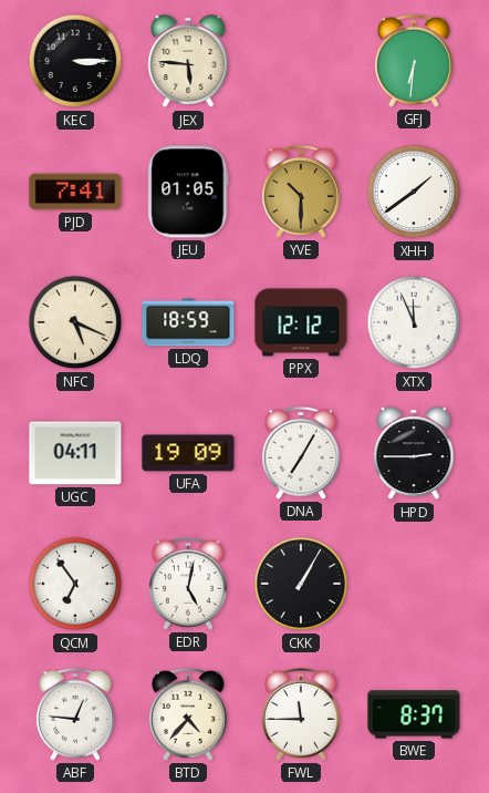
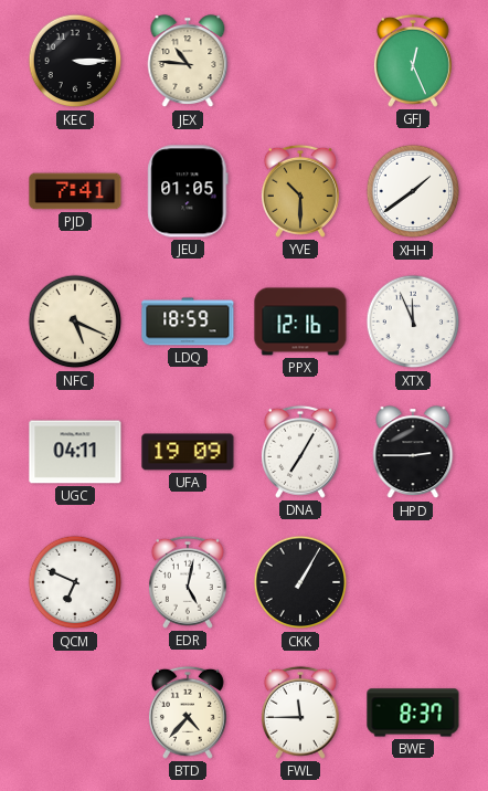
JEX: 5:46 -> 10:46
GFJ: 6:31 -> 12:26
PPX: 12:12 -> 12:16
QCM: 6:54 -> 6:49
ABF: 12:46 -> none
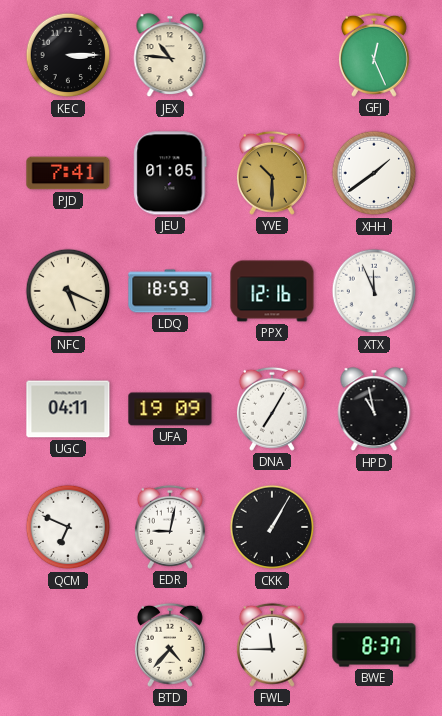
HPD: 2:45 -> 10:58
EDR: 5:02 -> 9:02
